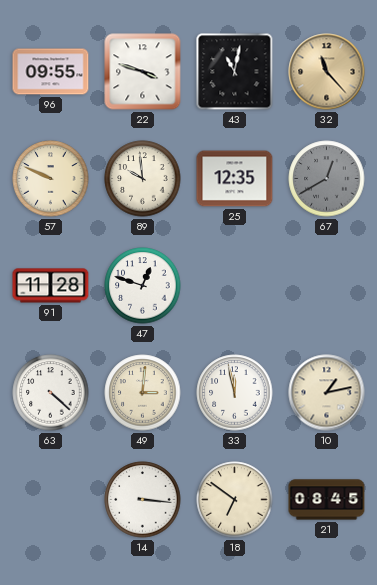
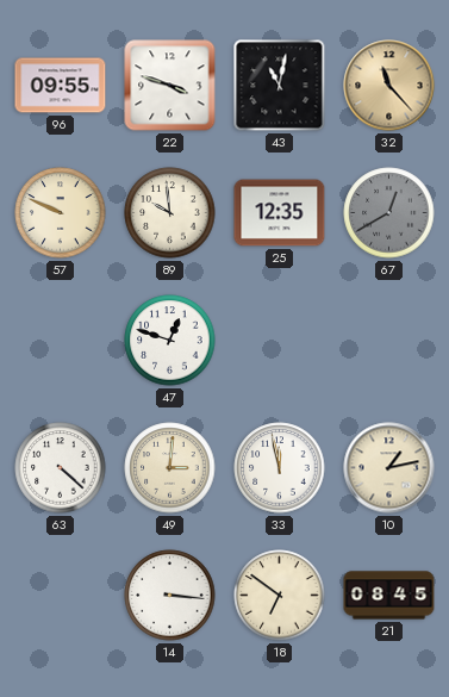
91: 11:28 -> none
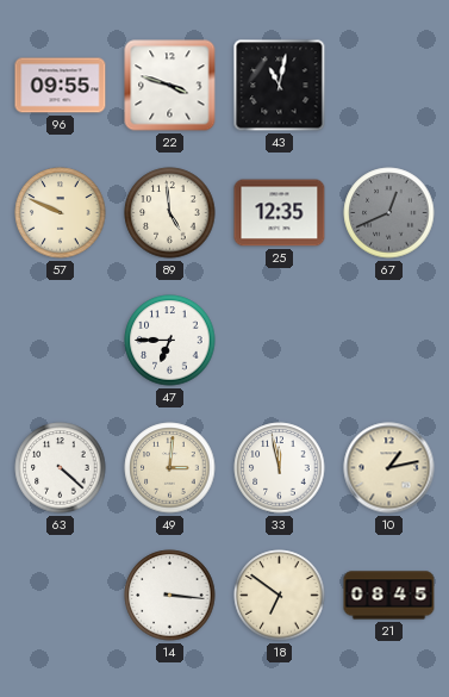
32: 11:23 -> none
89: 9:59 -> 4:59
67: 12:40 -> 12:41
47: 12:48 -> 6:45
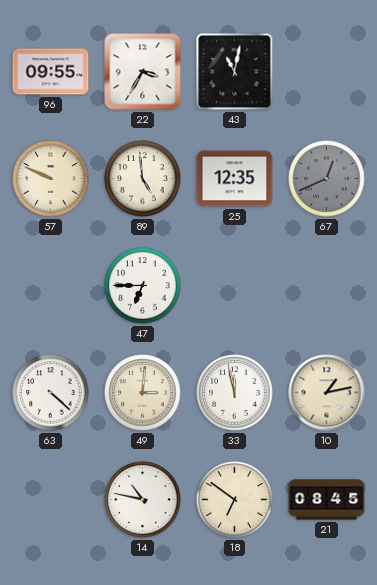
22: 3:48 -> 3:35
14: 3:16 -> 10:47
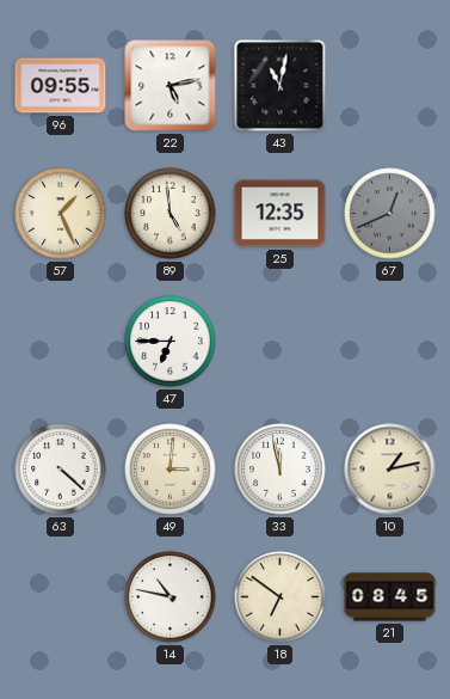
22: 3:35 -> 5:13
57: 9:49 -> 1:26
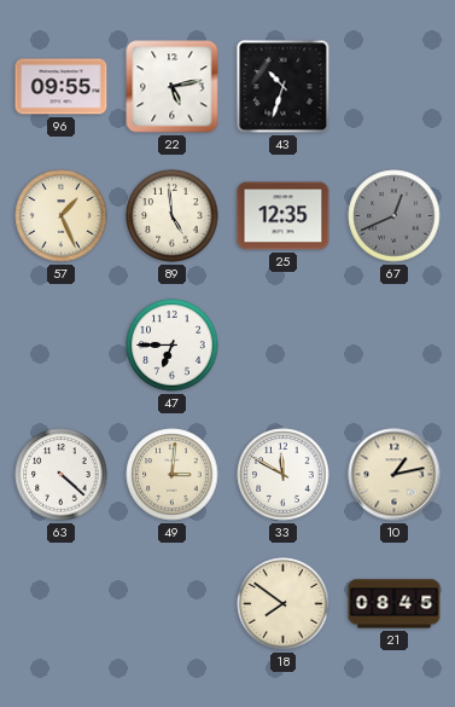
43: 11:02 -> 10:33
33: 11:58 -> 11:50
14: 10:47 -> none
18: 6:51 -> 7:51
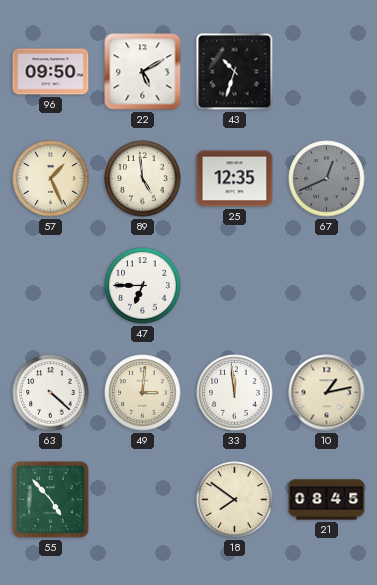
96: 09:55 -> 09:50
22: 5:13 -> 5:10
33: 11:50 -> 11:59
55: none -> 4:53
